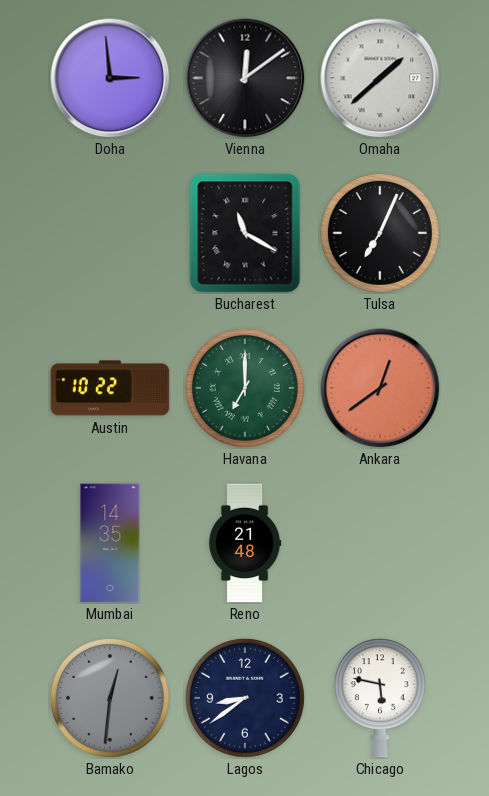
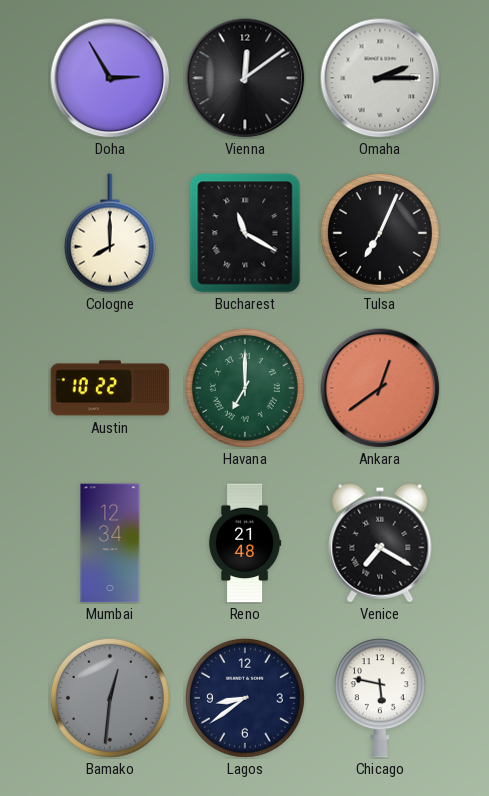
Doha: 2:59 -> 2:55
Omaha: 1:38 -> 2:15
Cologne: none -> 8:00
Mumbai: 14:35 -> 12:34
Venice: none -> 7:20
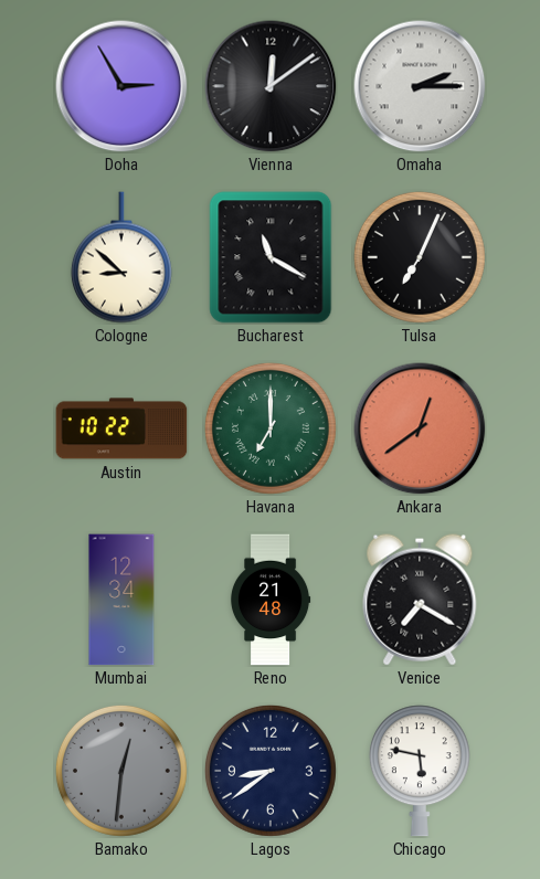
Cologne: 8:00 -> 8:52
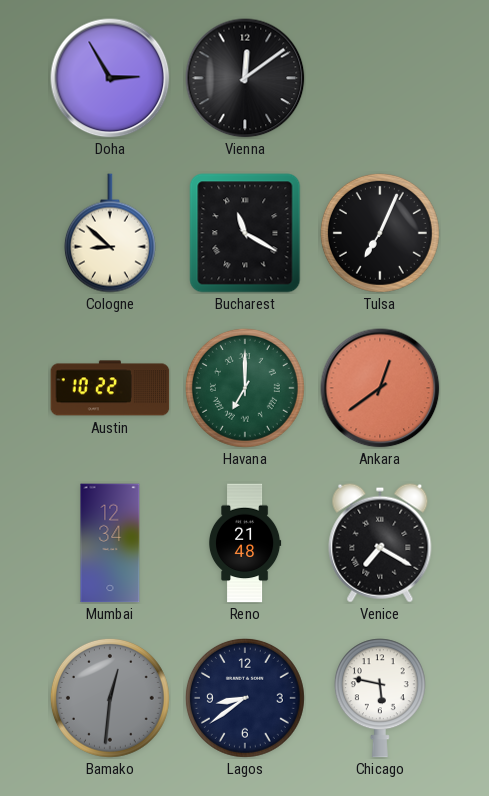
Omaha: 2:15 -> none
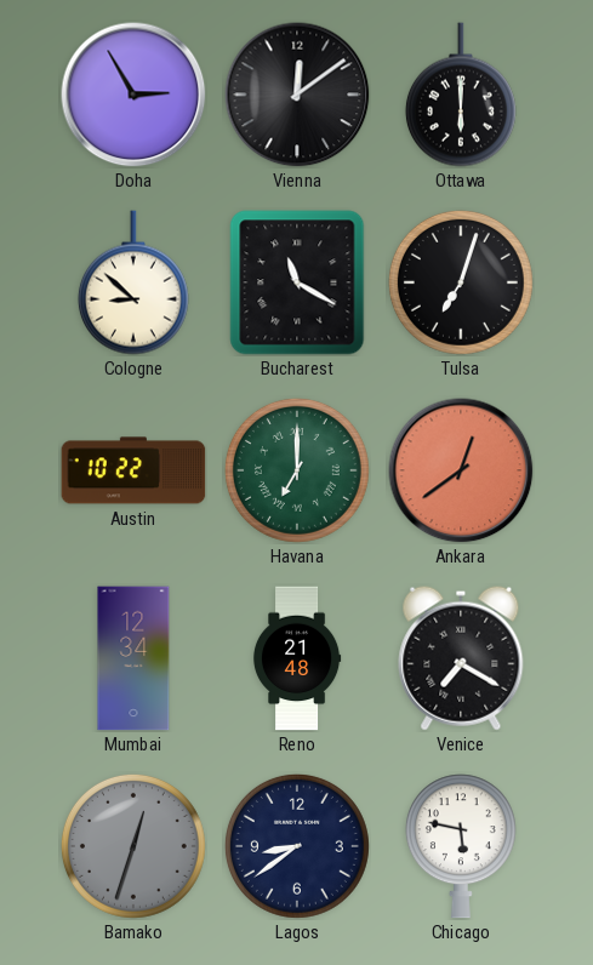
Ottawa: none -> 6:00
Tulsa: 7:04 -> 7:03
Bamako: 12:31 -> 12:33
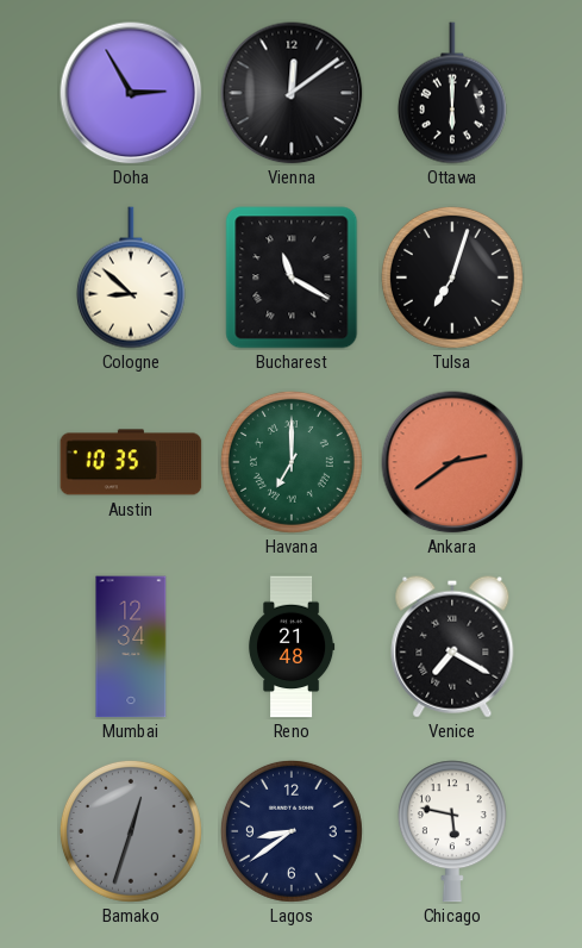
Austin: 10:22 -> 10:35
Ankara: 12:39 -> 2:39
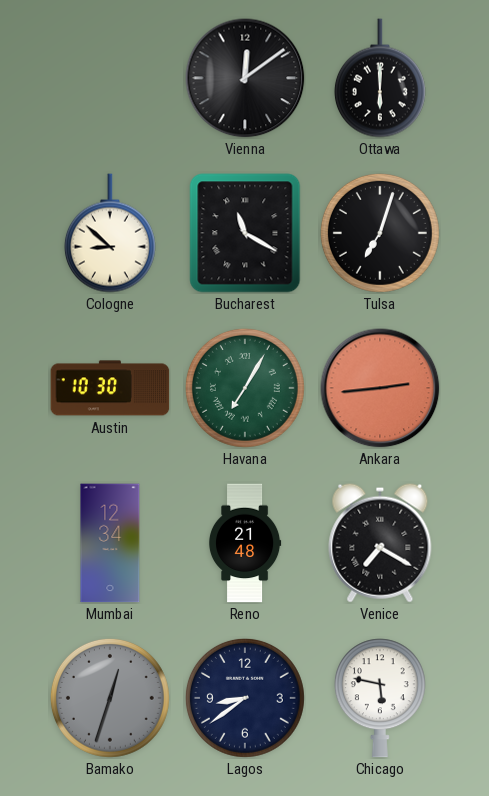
Doha: 2:55 -> none
Austin: 10:35 -> 10:30
Havana: 7:00 -> 7:05
Ankara: 2:39 -> 2:44
